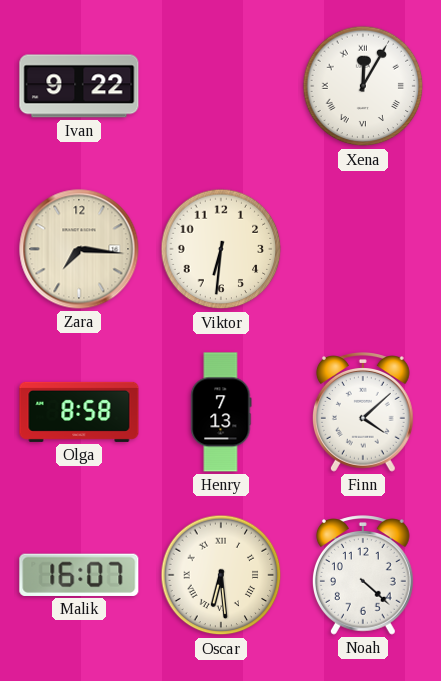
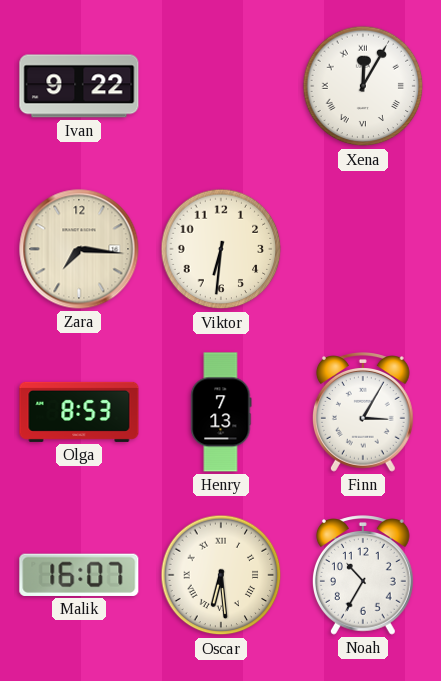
Olga: 8:58 -> 8:53
Finn: 4:08 -> 3:05
Noah: 4:22 -> 10:35
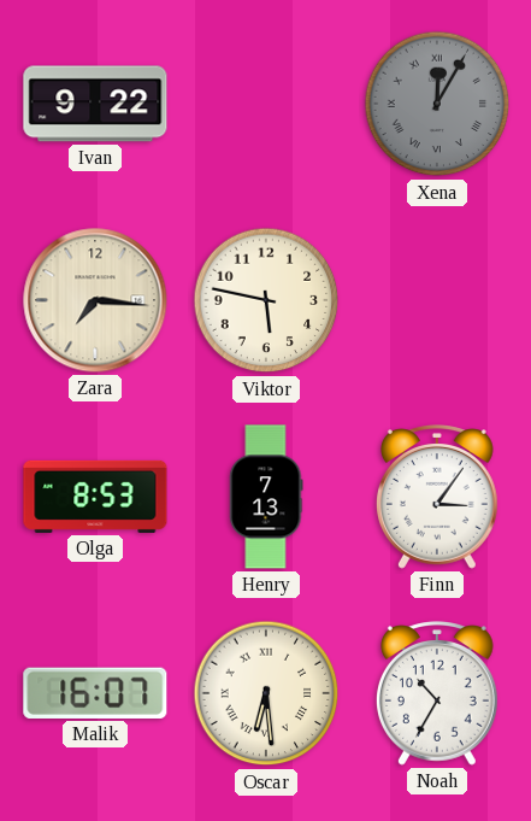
Xena dial: white -> grey
Viktor: 6:31 -> 5:47
Finn: 3:05 -> 3:06
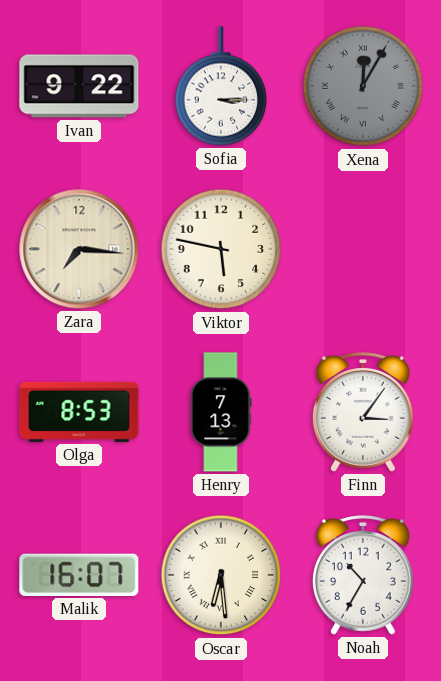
Sofia: none -> 3:15
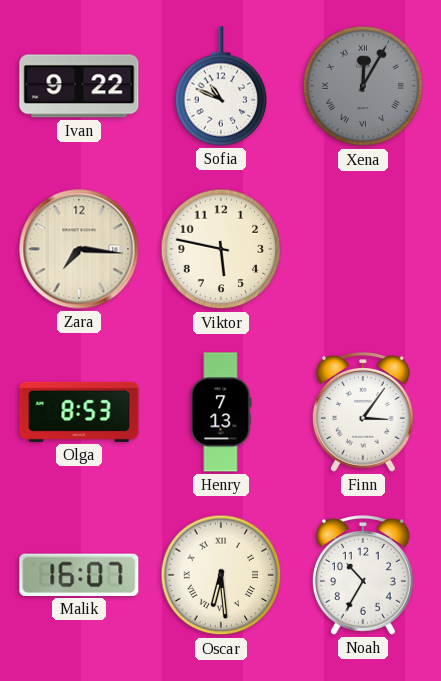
Sofia: 3:15 -> 10:49
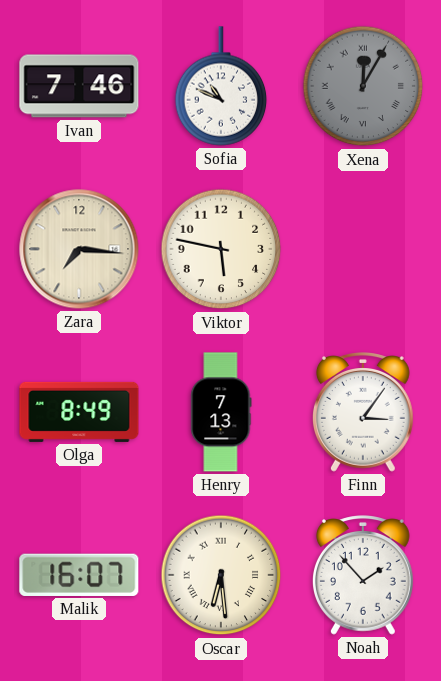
Ivan: 9:22 -> 7:46
Olga: 8:53 -> 8:49
Noah: 10:35 -> 1:53
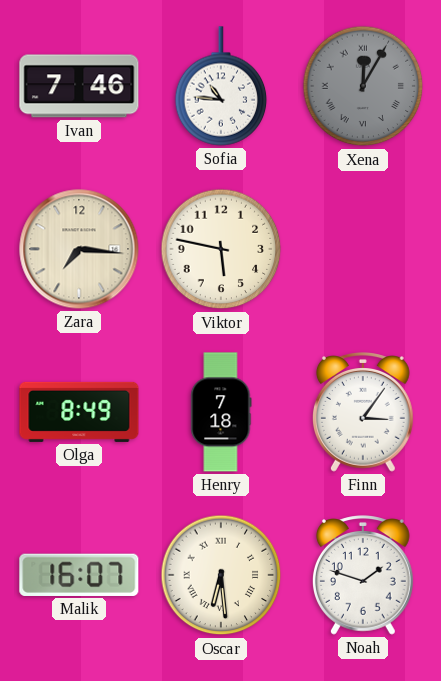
Sofia: 10:49 -> 10:46
Henry: 7:13 -> 7:18
Noah: 1:53 -> 1:48
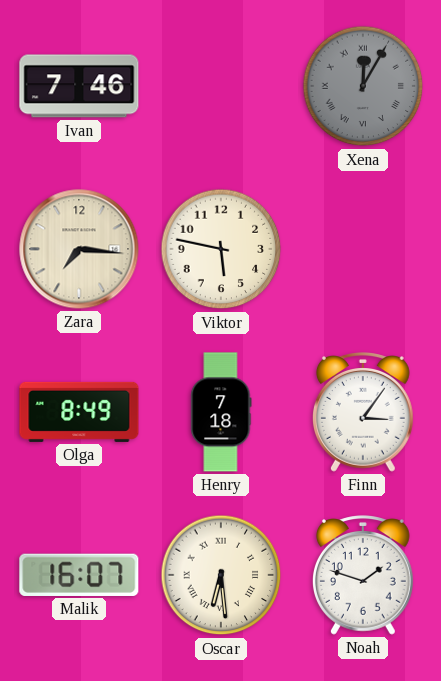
Sofia: 10:46 -> none
